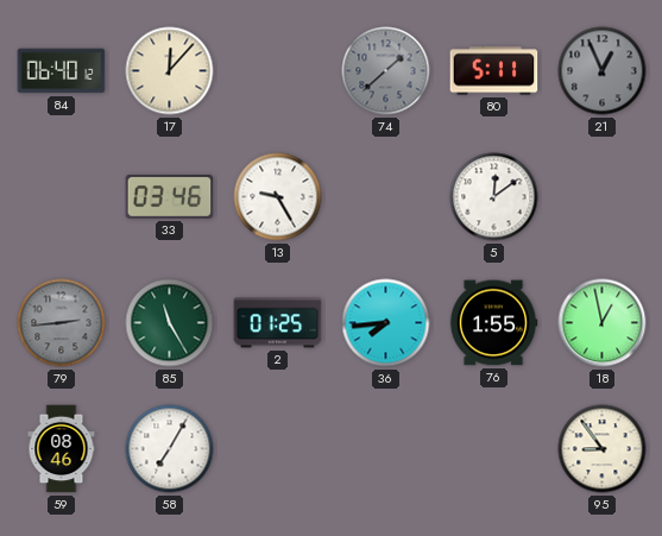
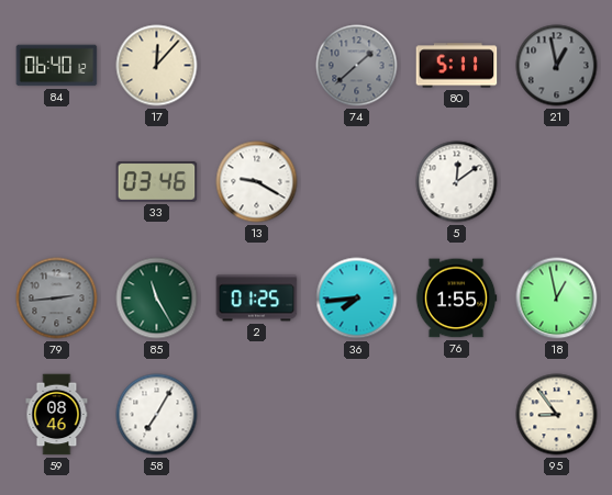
21: 12:56 -> 12:58
13: 9:25 -> 9:20
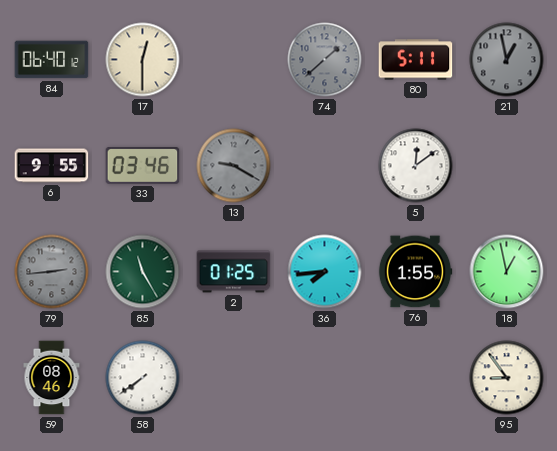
17: 12:07 -> 12:30
6: none -> 9:55
13 dial: white -> grey
58: 7:05 -> 7:39
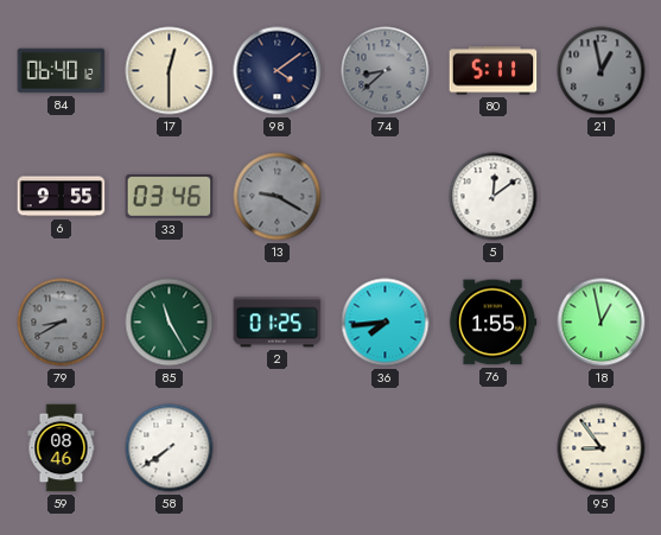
98: none -> 4:09
74: 1:38 -> 8:38
79: 2:44 -> 8:40
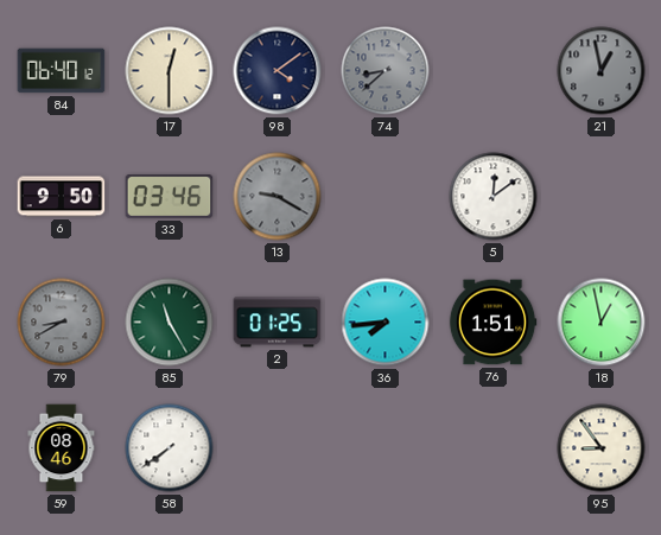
80: 5:11 -> none
6: 9:55 -> 9:50
76: 1:55 -> 1:51
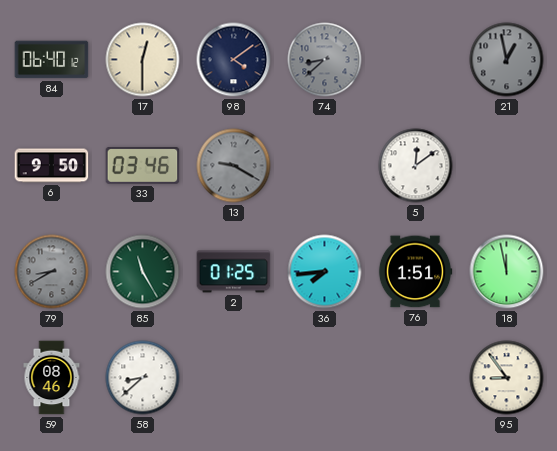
18: 12:58 -> 11:58
58: 7:39 -> 8:38
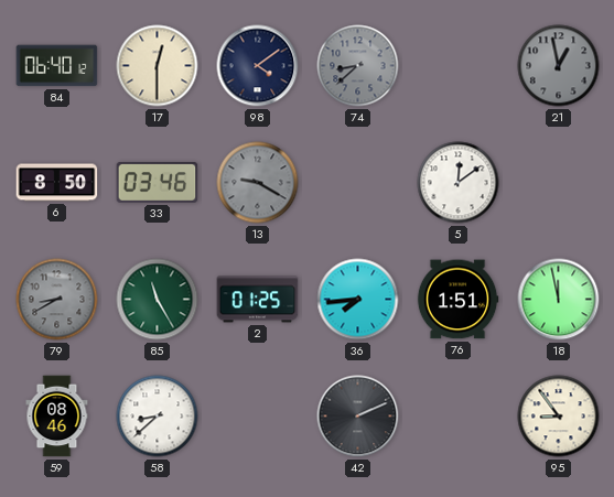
6: 9:50 -> 8:50
42: none -> 2:11
